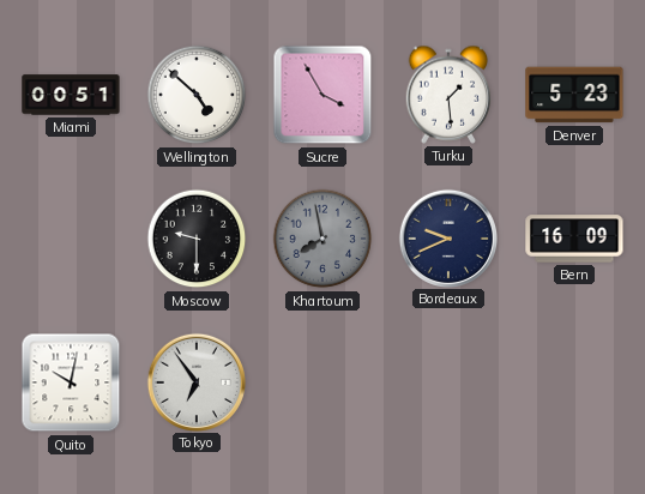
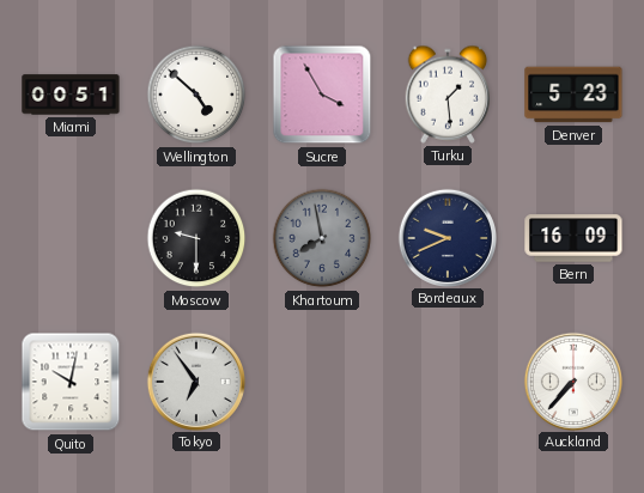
Auckland: none -> 7:37
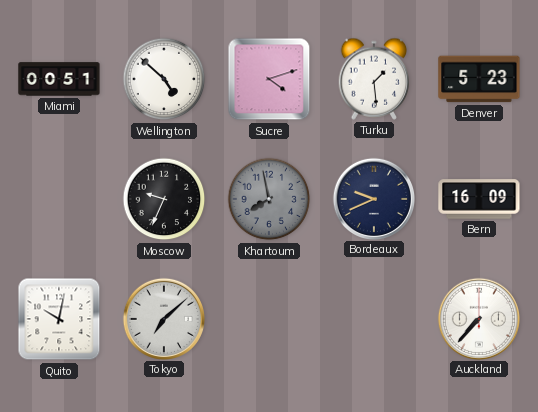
Sucre: 3:55 -> 4:12
Moscow: 9:30 -> 9:34
Tokyo: 6:54 -> 7:08
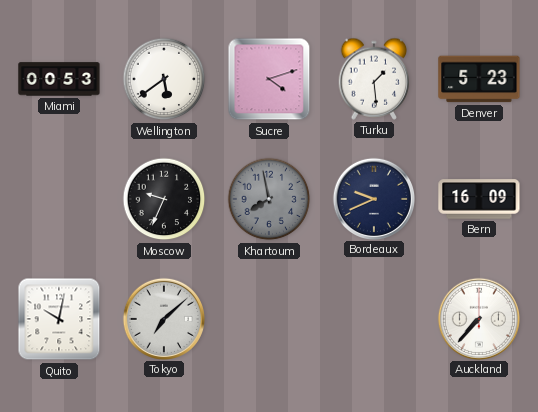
Miami: 00:51 -> 00:53
Wellington: 4:52 -> 5:39
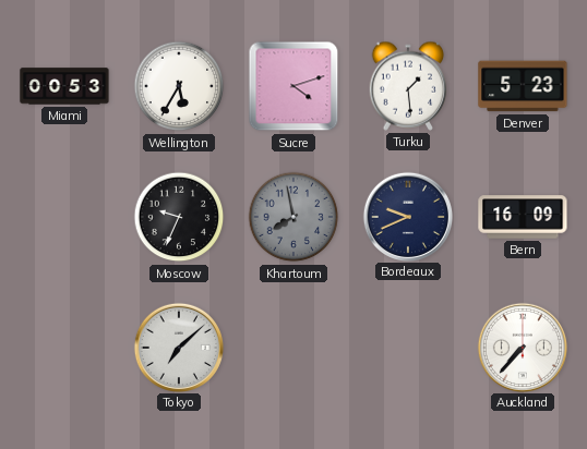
Wellington: 5:39 -> 5:35
Quito: 10:02 -> none
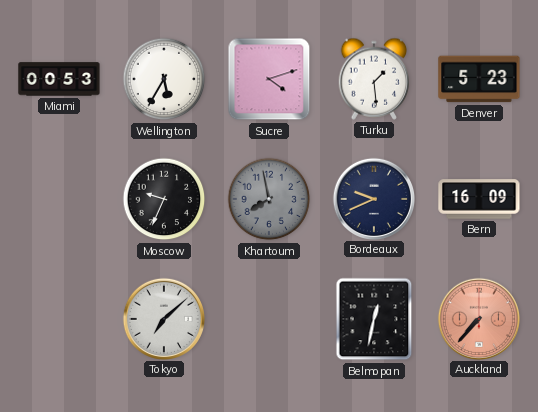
Belmopan: none -> 12:32
Auckland dial: white -> salmon
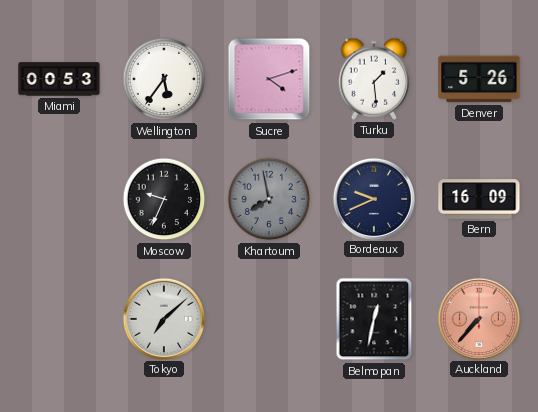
Wellington: 5:35 -> 5:36
Denver: 5:23 -> 5:26
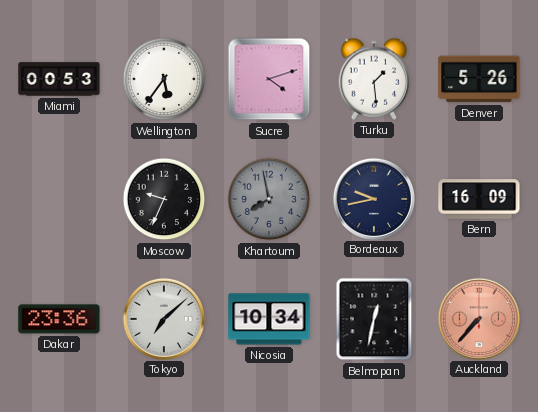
Bordeaux: 9:41 -> 9:43
Dakar: none -> 23:36
Nicosia: none -> 10:34
